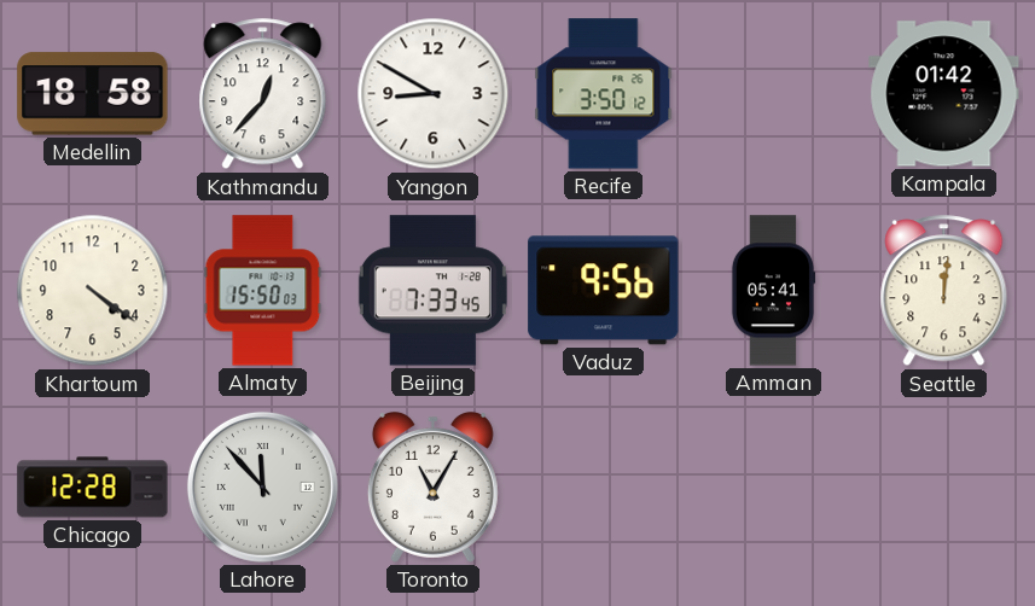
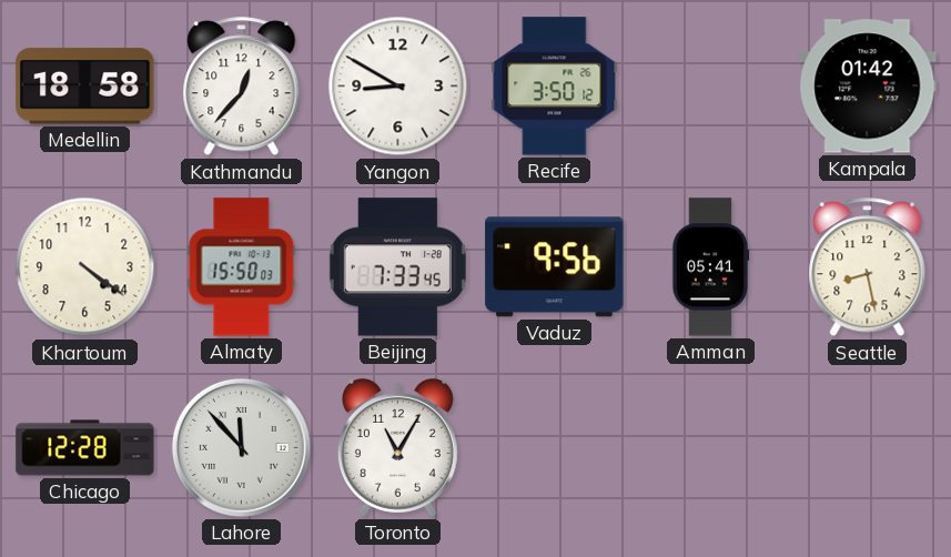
Seattle: 12:01 -> 8:28
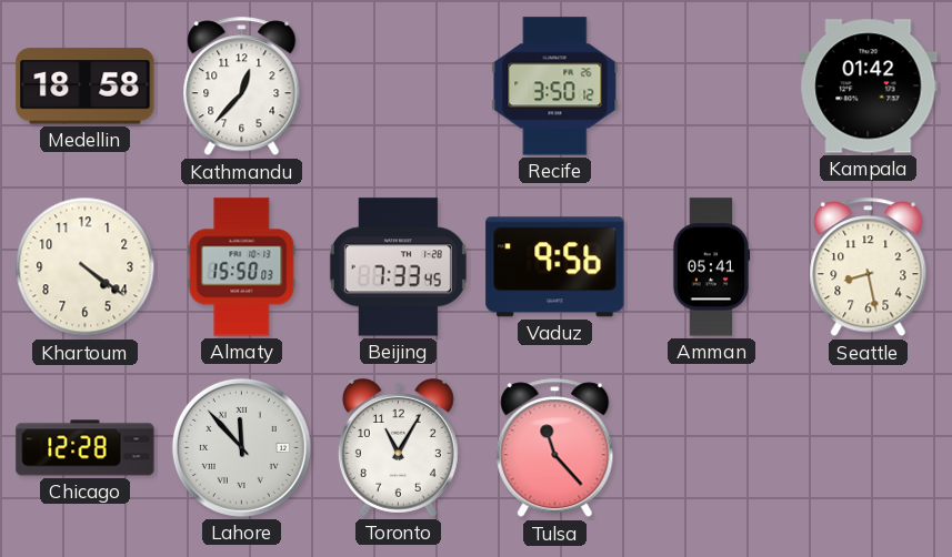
Yangon: 8:50 -> none
Tulsa: none -> 11:23
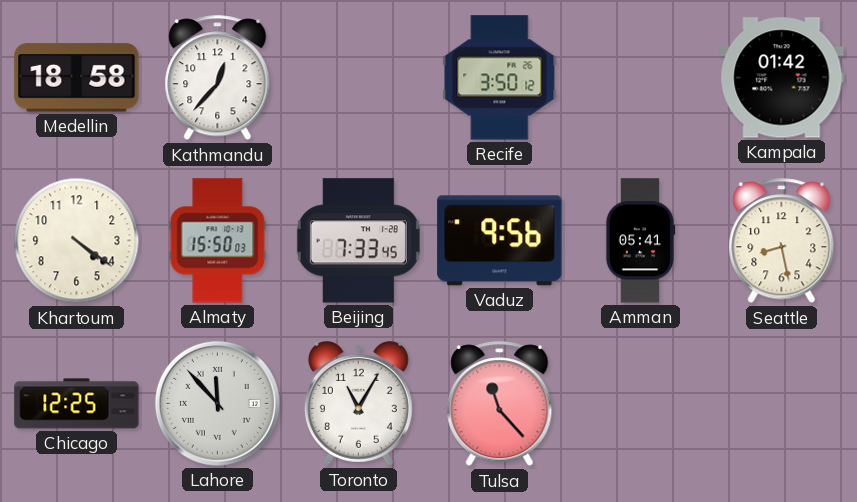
Chicago: 12:28 -> 12:25
